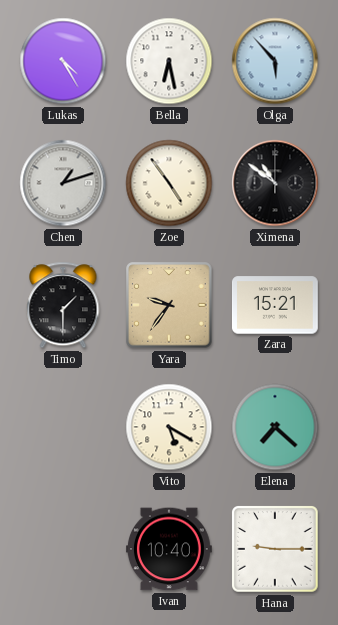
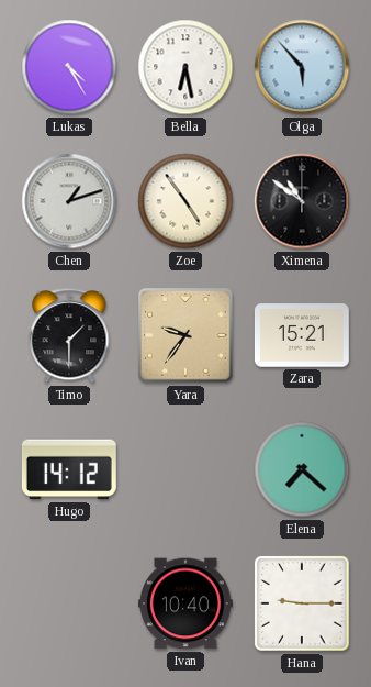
Hugo: none -> 14:12
Vito: 5:20 -> none
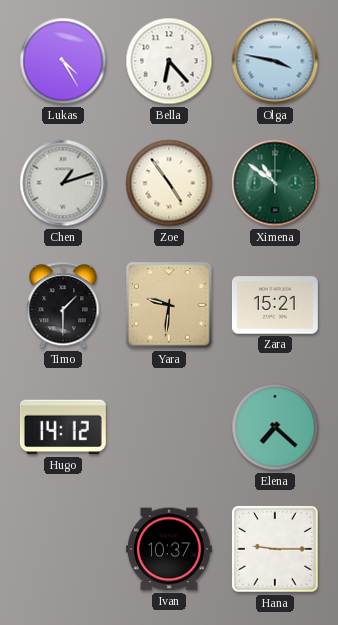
Bella: 6:28 -> 6:23
Olga: 5:53 -> 3:47
Ximena dial: black -> green
Yara: 9:36 -> 9:31
Ivan: 10:40 -> 10:37
